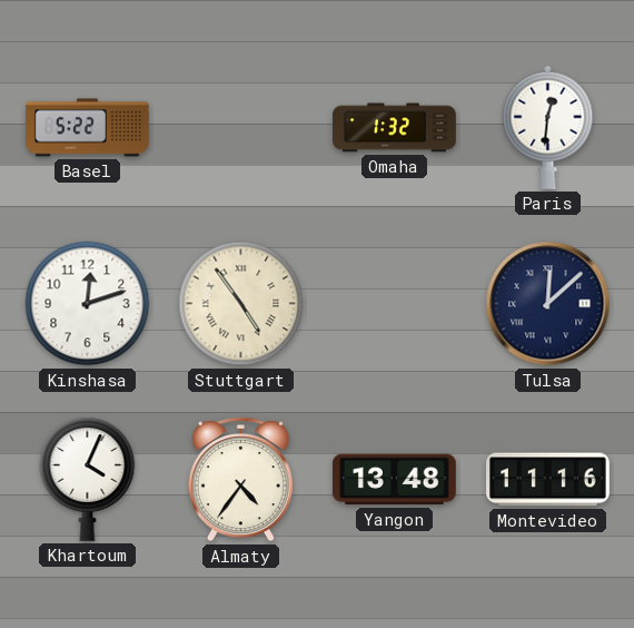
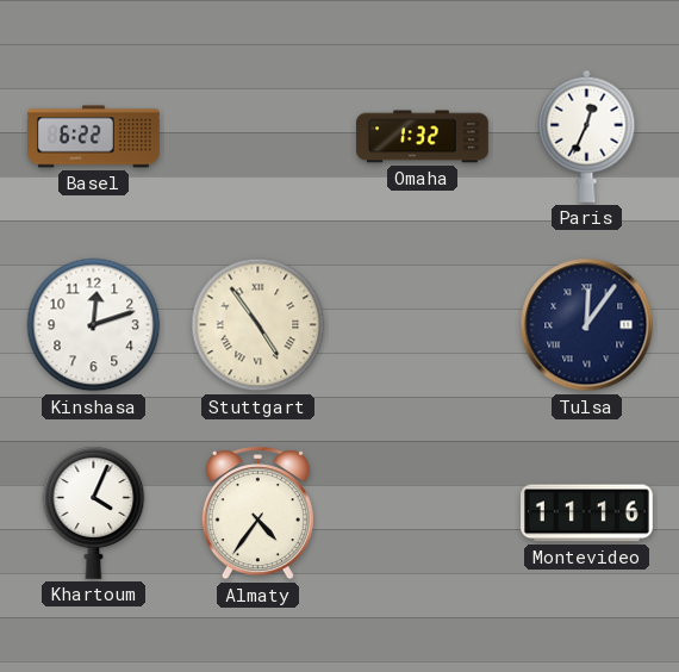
Basel: 5:22 -> 6:22
Paris: 12:31 -> 12:34
Tulsa: 12:08 -> 12:06
Yangon: 13:48 -> none
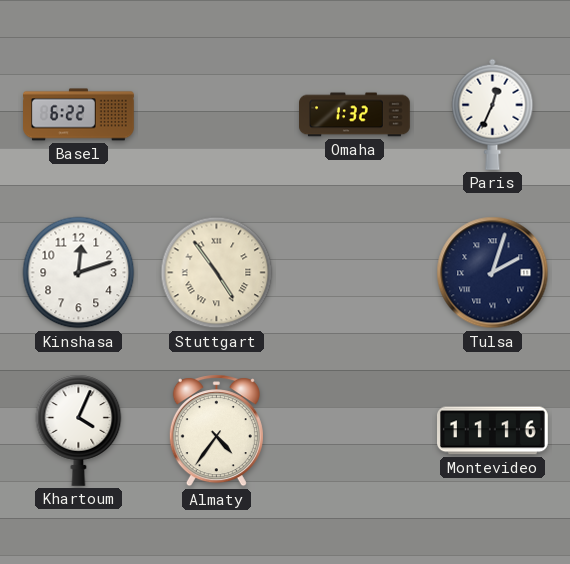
Tulsa: 12:06 -> 2:03
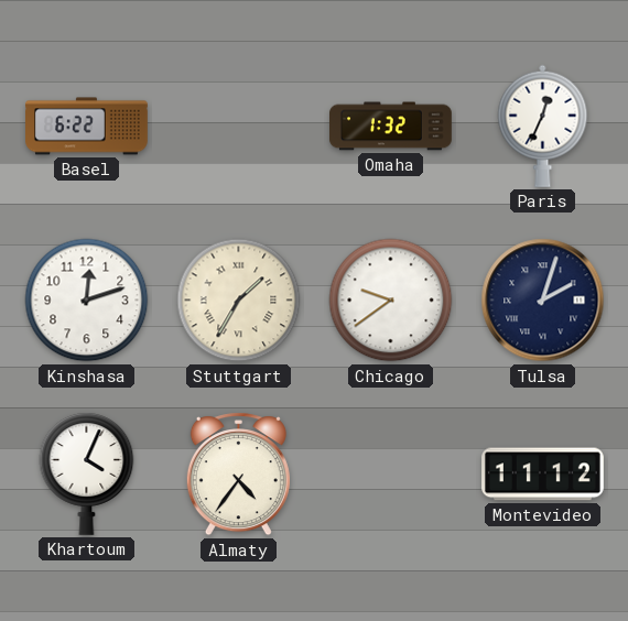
Stuttgart: 4:54 -> 1:35
Chicago: none -> 9:39
Montevideo: 11:16 -> 11:12
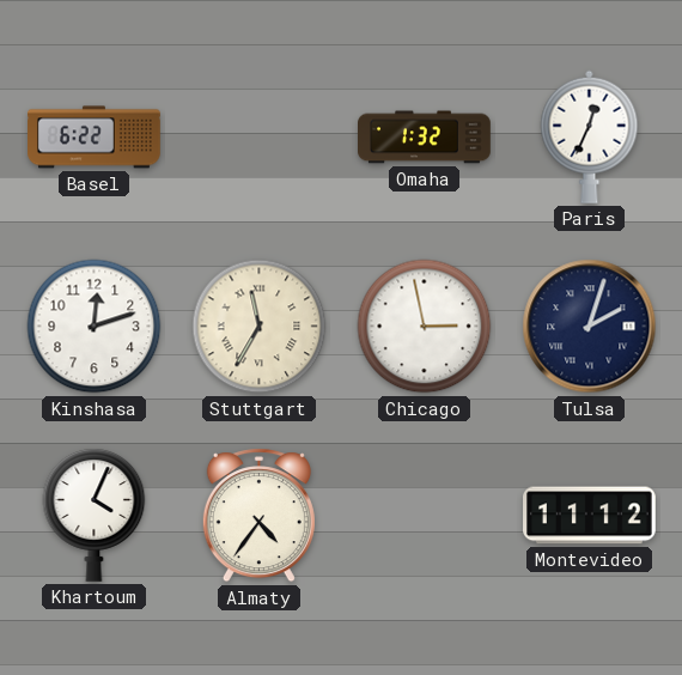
Stuttgart: 1:35 -> 11:35
Chicago: 9:39 -> 2:58
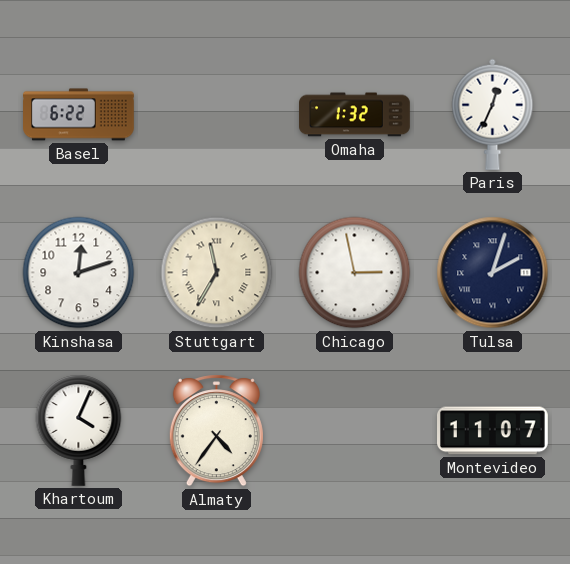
Montevideo: 11:12 -> 11:07
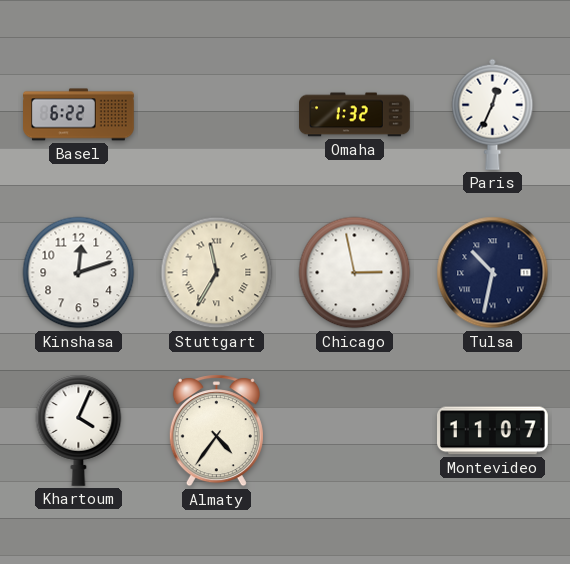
Tulsa: 2:03 -> 10:32
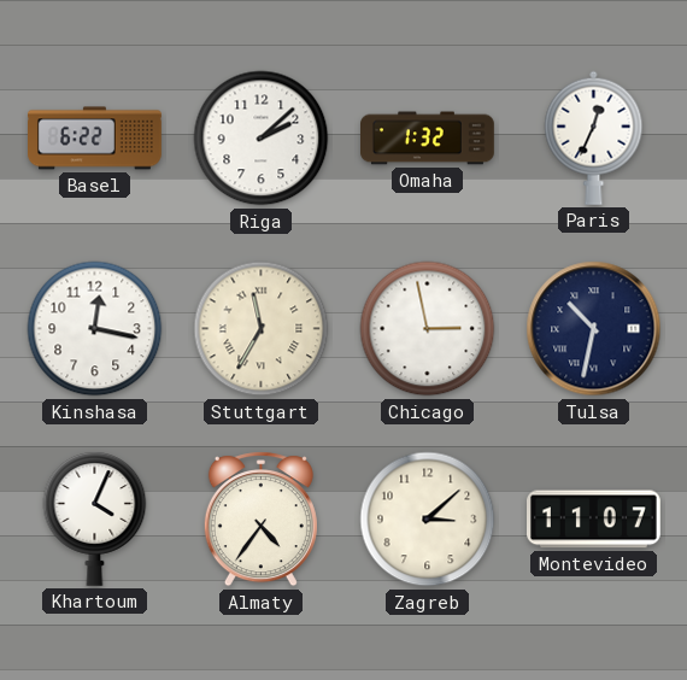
Riga: none -> 2:08
Kinshasa: 12:12 -> 12:17
Zagreb: none -> 3:08
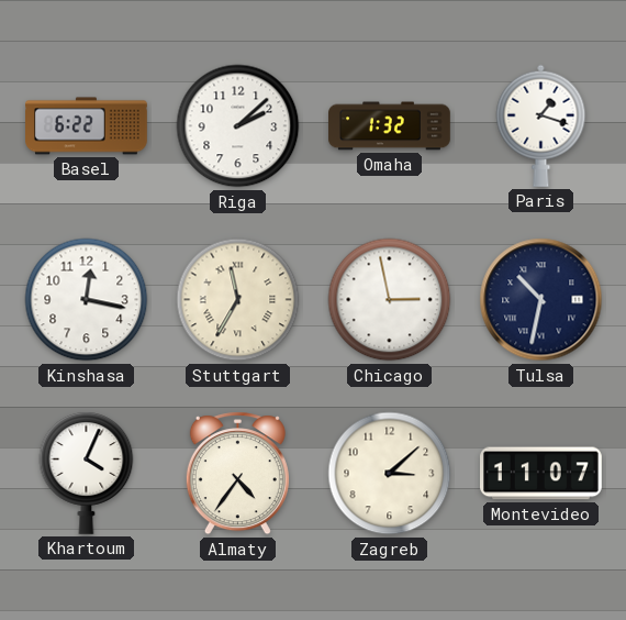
Paris: 12:34 -> 1:18
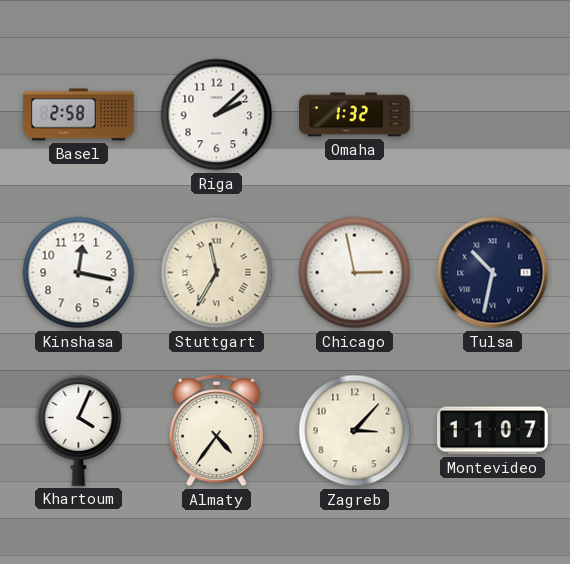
Basel: 6:22 -> 2:58
Paris: 1:18 -> none
Zagreb: 3:08 -> 3:07
